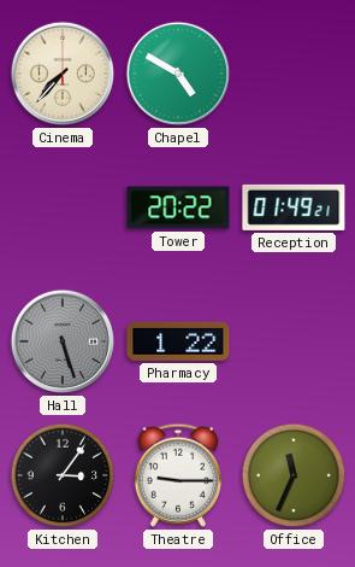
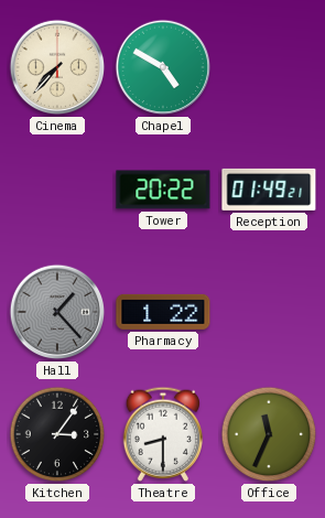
Hall: 5:27 -> 1:23
Theatre: 9:15 -> 8:30
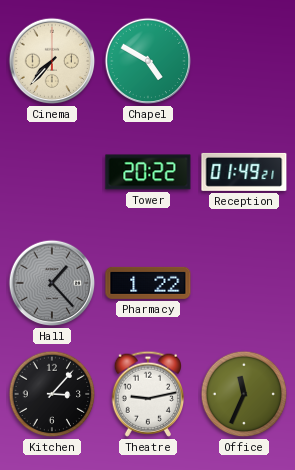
Kitchen: 3:06 -> 3:07
Theatre: 8:30 -> 9:13
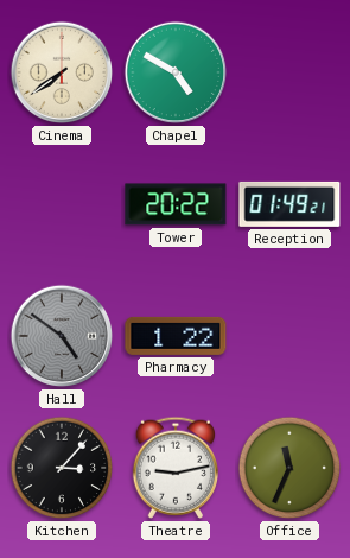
Cinema: 7:37 -> 7:39
Hall: 1:23 -> 4:51
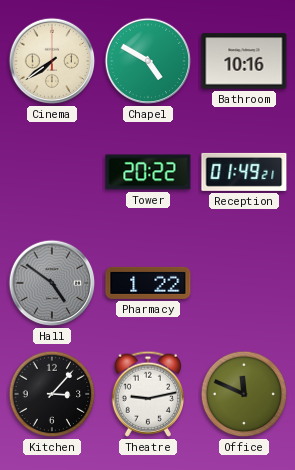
Bathroom: none -> 10:16
Office: 11:34 -> 11:49
